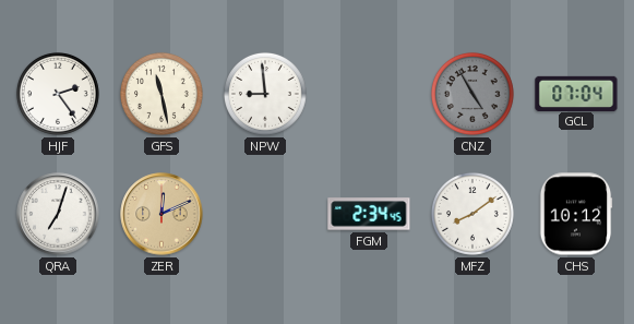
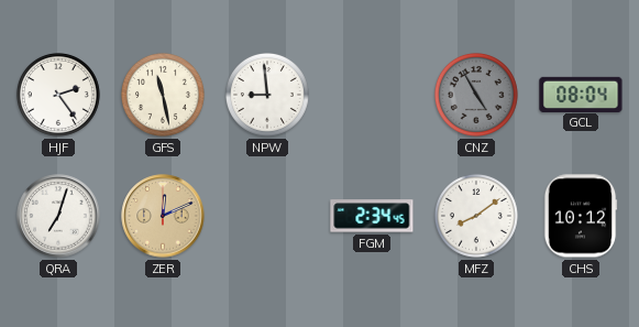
GCL: 07:04 -> 08:04
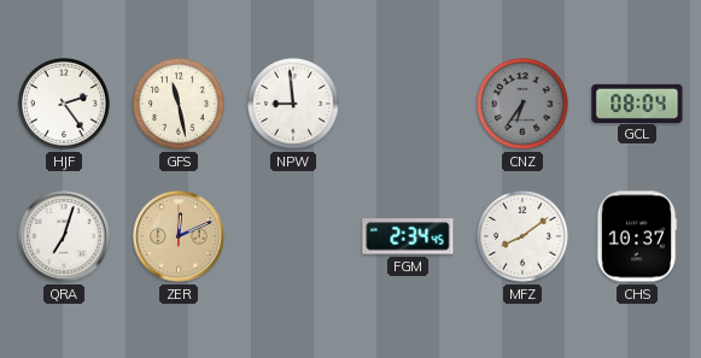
CNZ: 4:55 -> 6:36
CHS: 10:12 -> 10:37
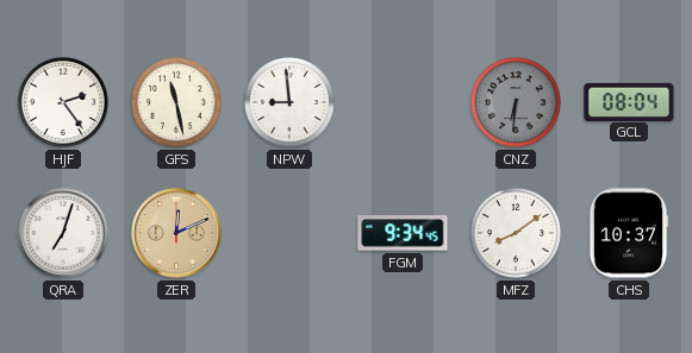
CNZ: 6:36 -> 6:31
FGM: 2:34 -> 9:34
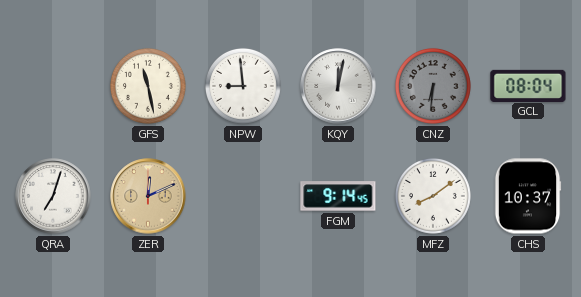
HJF: 2:24 -> none
KQY: none -> 12:02
FGM: 9:34 -> 9:14
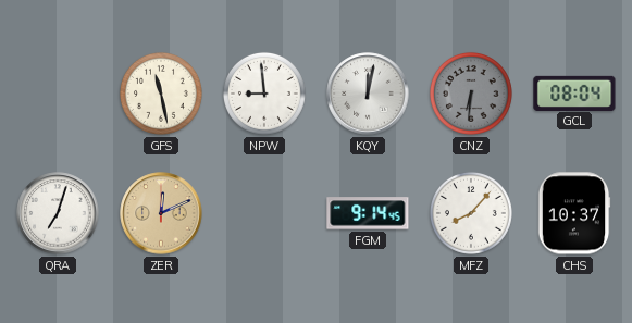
MFZ: 8:09 -> 8:07
